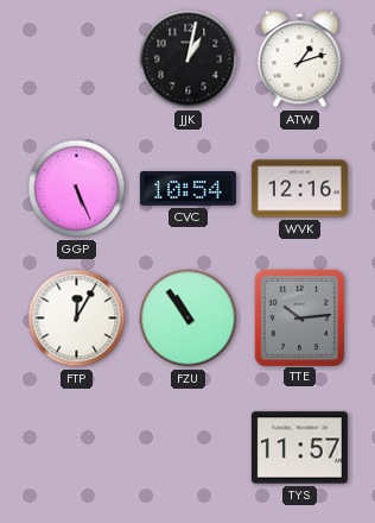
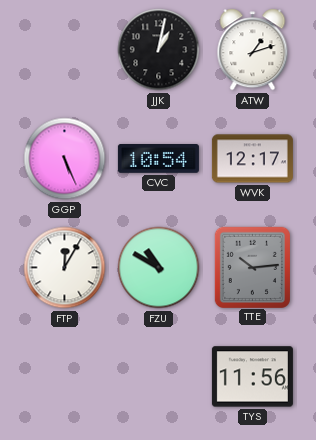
WVK: 12:16 -> 12:17
FZU: 10:54 -> 10:50
TYS: 11:57 -> 11:56
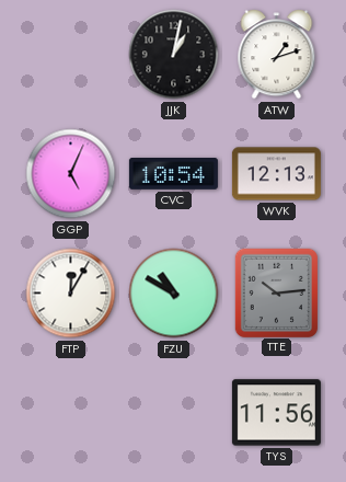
GGP: 5:26 -> 5:04
WVK: 12:17 -> 12:13
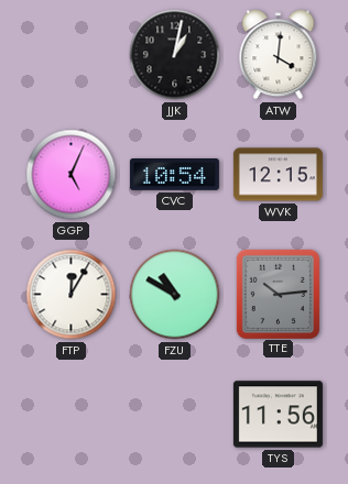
ATW: 1:12 -> 4:01
WVK: 12:13 -> 12:15
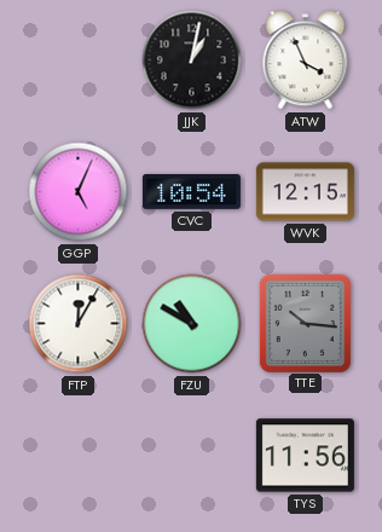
ATW: 4:01 -> 3:56
TTE: 10:14 -> 10:16
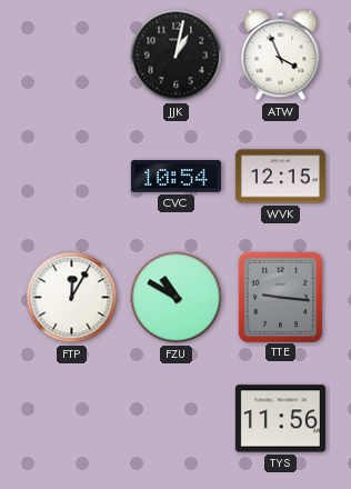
GGP: 5:04 -> none
TTE: 10:16 -> 9:16
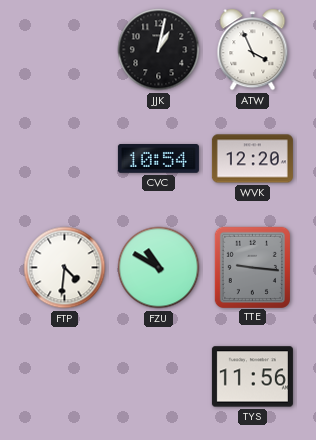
WVK: 12:15 -> 12:20
FTP: 12:05 -> 4:31
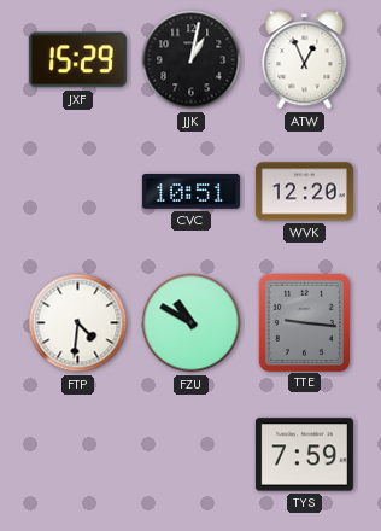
JXF: none -> 15:29
ATW: 3:56 -> 12:56
CVC: 10:54 -> 10:51
TYS: 11:56 -> 7:59
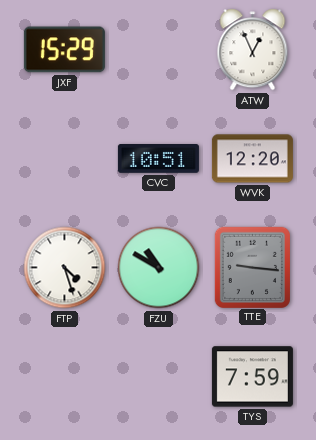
JJK: 1:02 -> none
FTP: 4:31 -> 4:27
